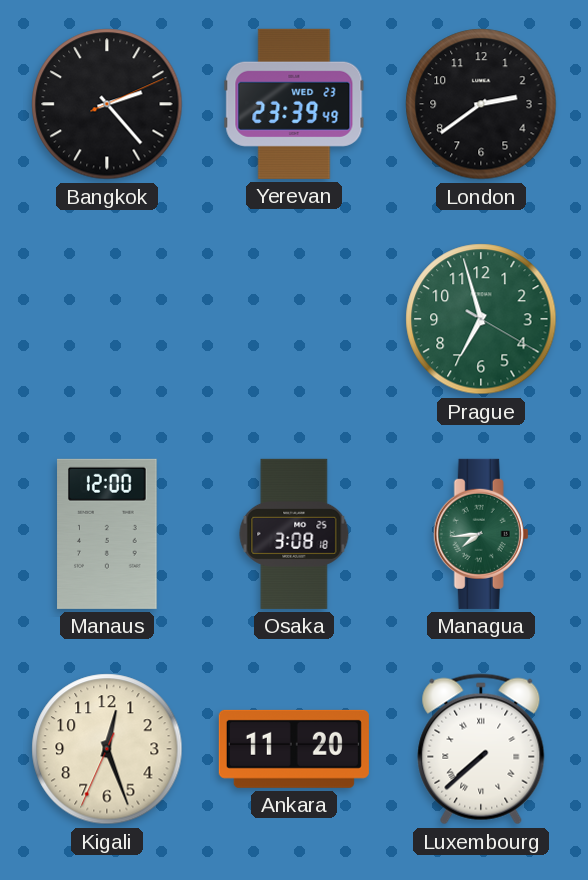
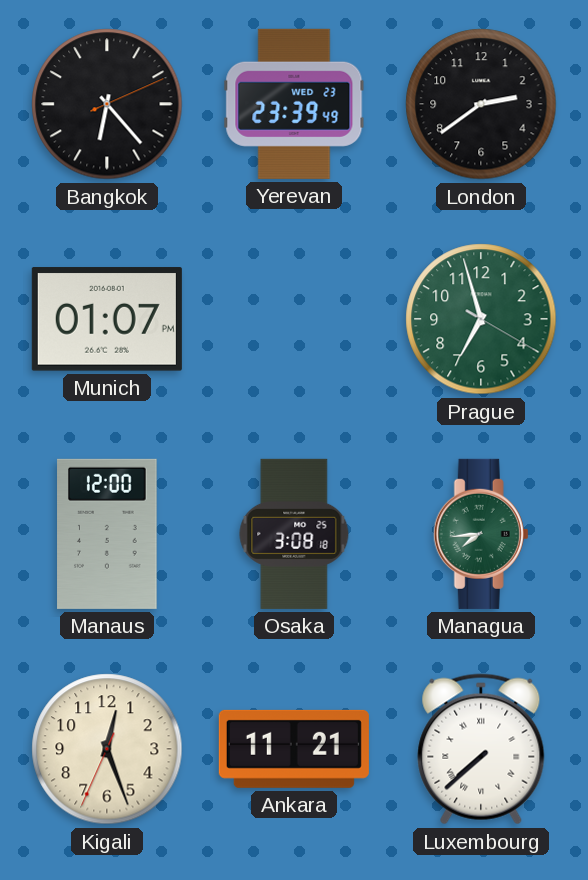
Bangkok: 2:23 -> 6:23
Munich: none -> 01:07
Ankara: 11:20 -> 11:21
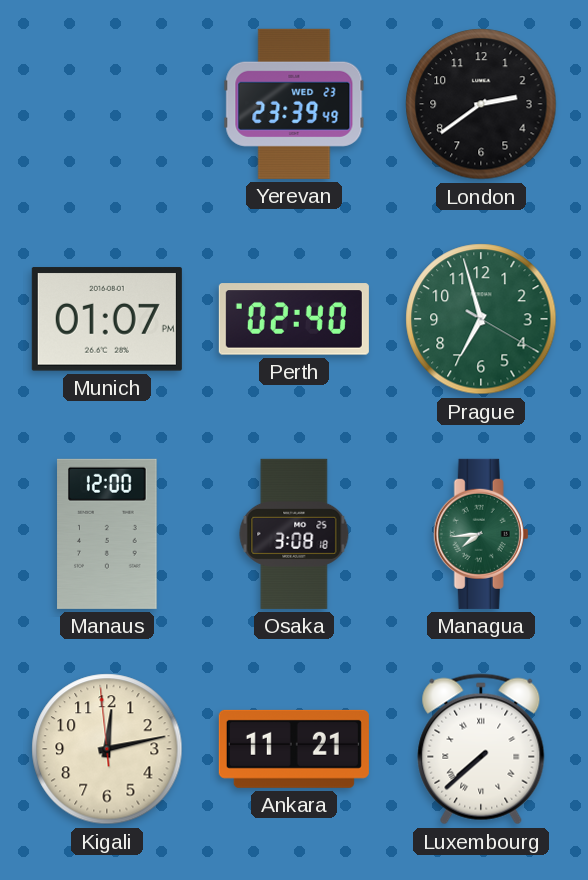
Bangkok: 6:23 -> none
Perth: none -> 02:40
Kigali: 12:26 -> 12:12
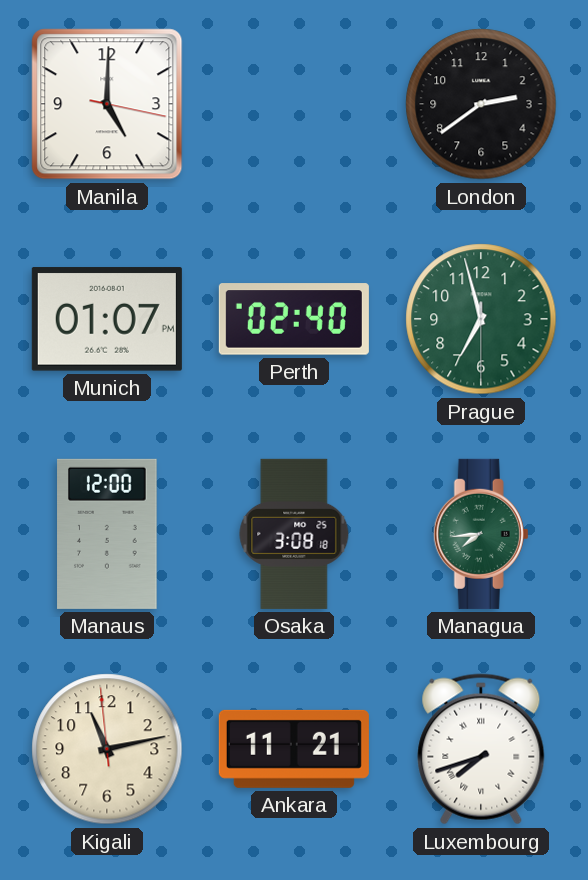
Manila: none -> 5:00
Yerevan: 23:39 -> none
Prague: 6:57:20 -> 6:57:30
Kigali: 12:12 -> 11:12
Luxembourg: 7:38 -> 7:42
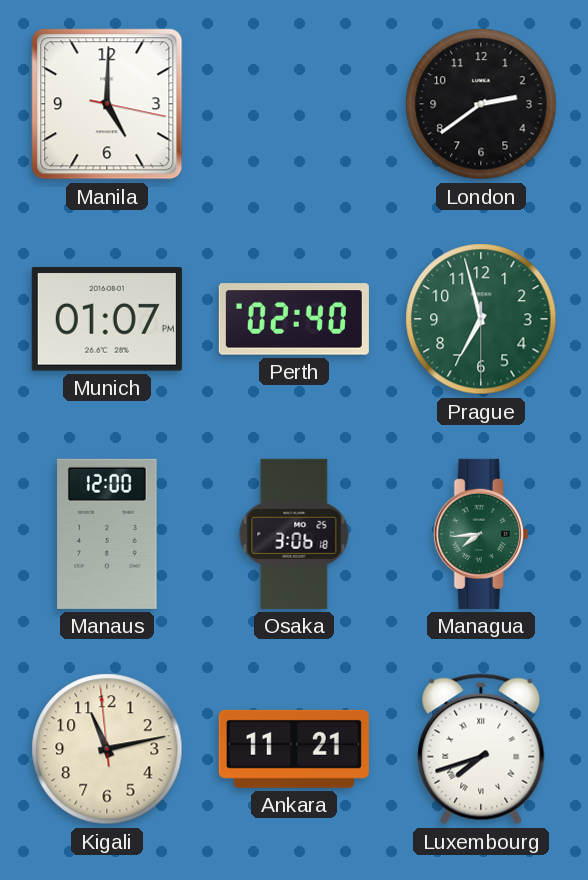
Osaka: 3:08 -> 3:06
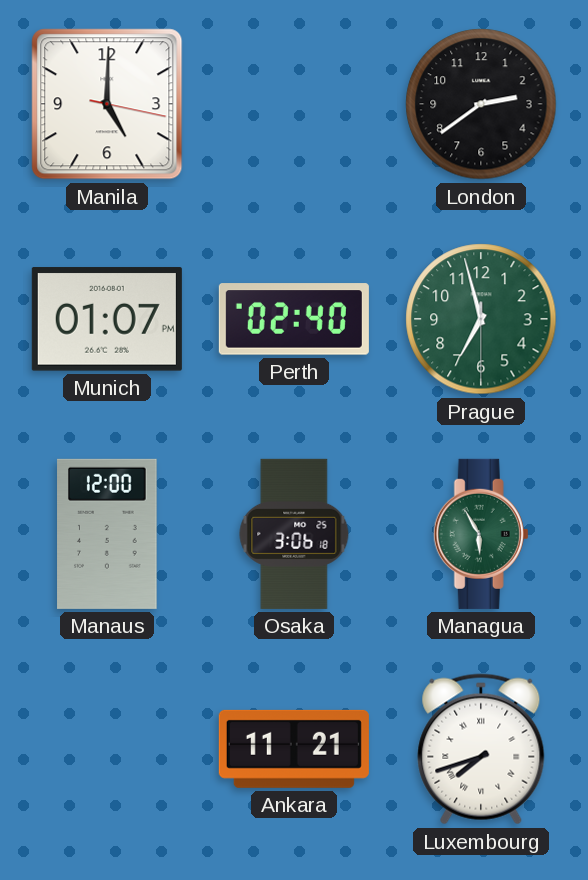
Managua: 7:44 -> 5:55
Kigali: 11:12 -> none
